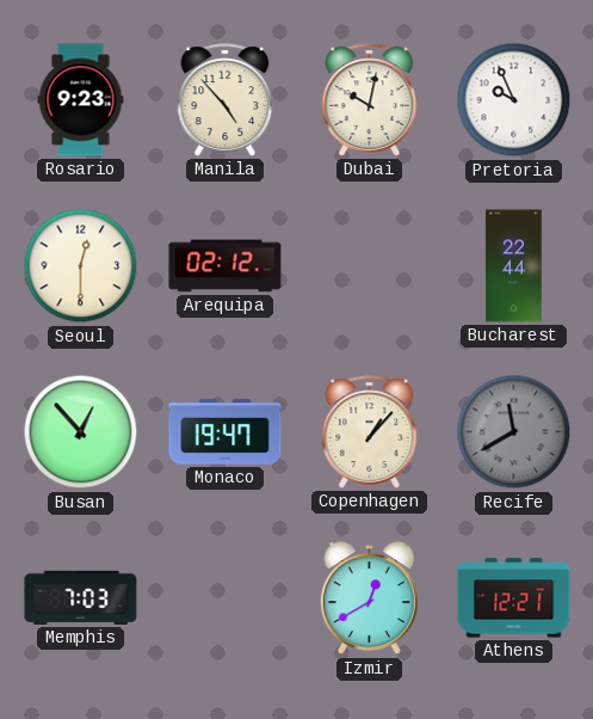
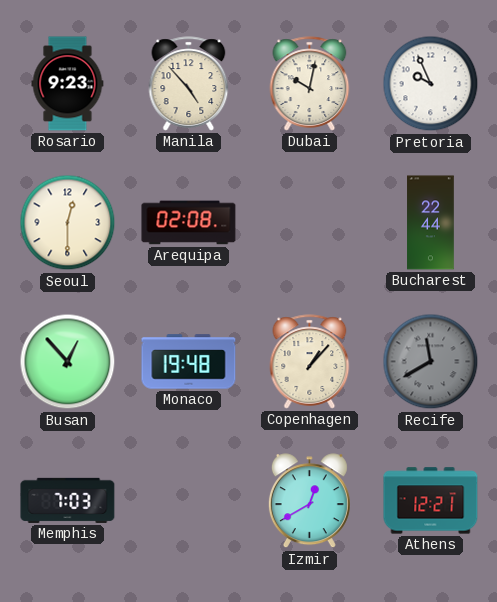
Arequipa: 02:12 -> 02:08
Monaco: 19:47 -> 19:48
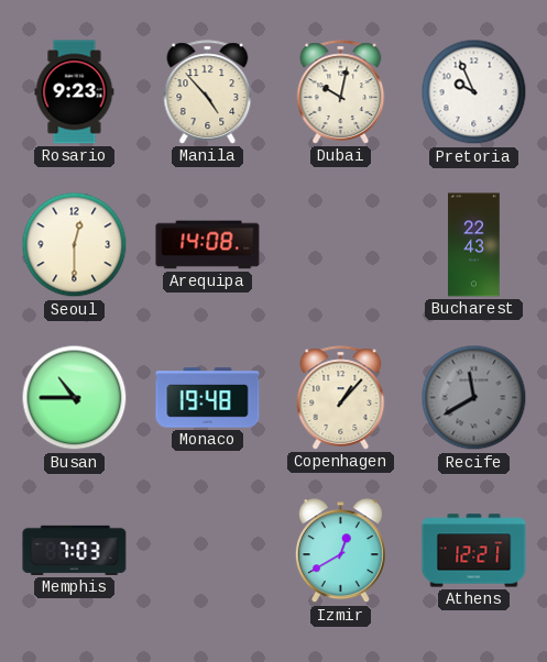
Arequipa: 02:08 -> 14:08
Bucharest: 22:44 -> 22:43
Busan: 12:53 -> 10:45
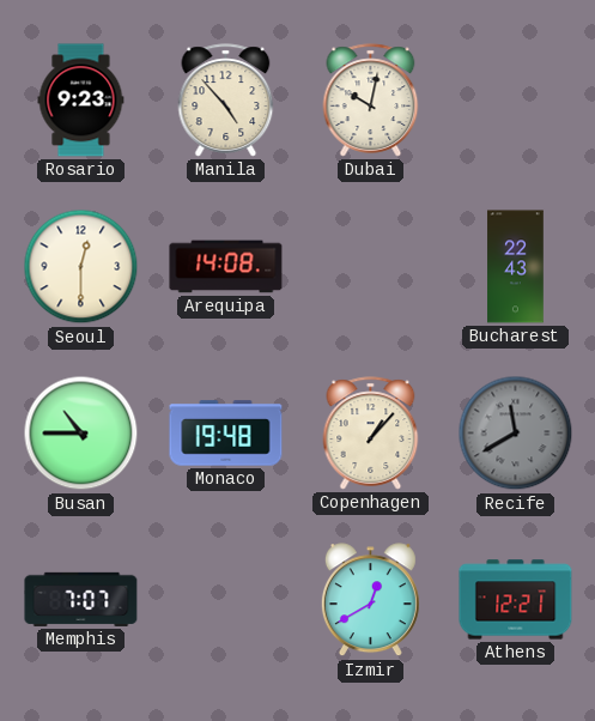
Pretoria: 9:56 -> none
Memphis: 7:03 -> 7:07
